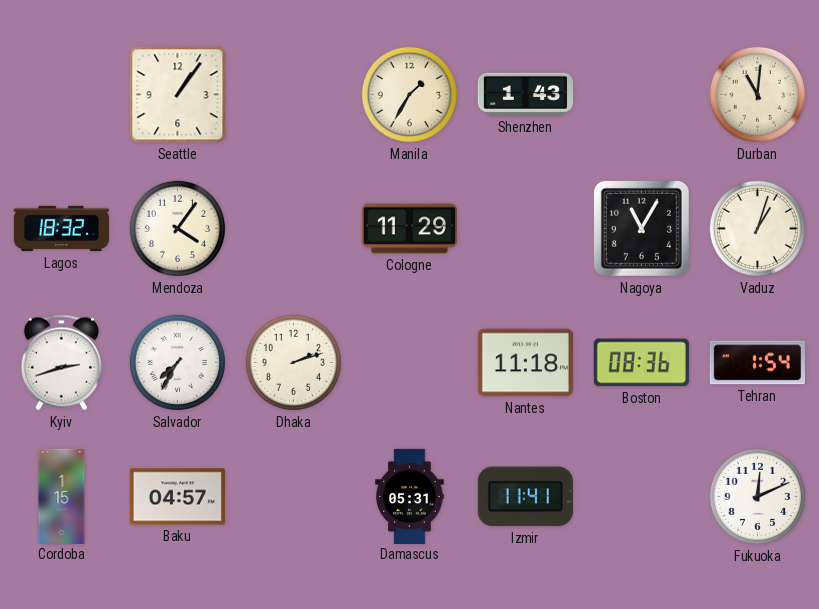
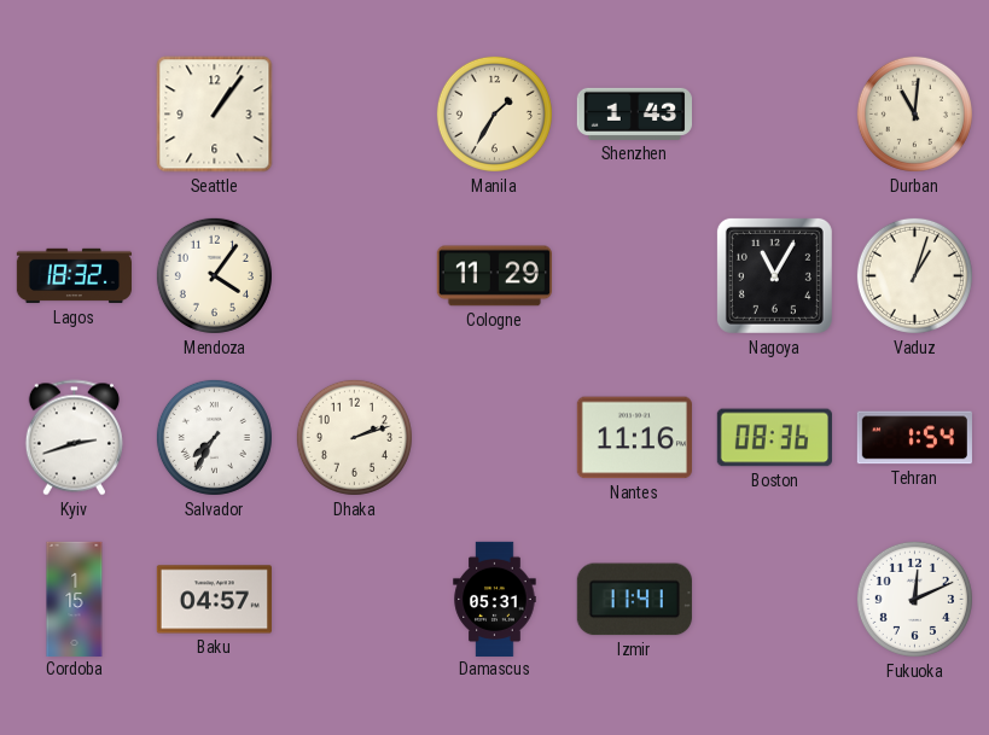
Nantes: 11:18 -> 11:16
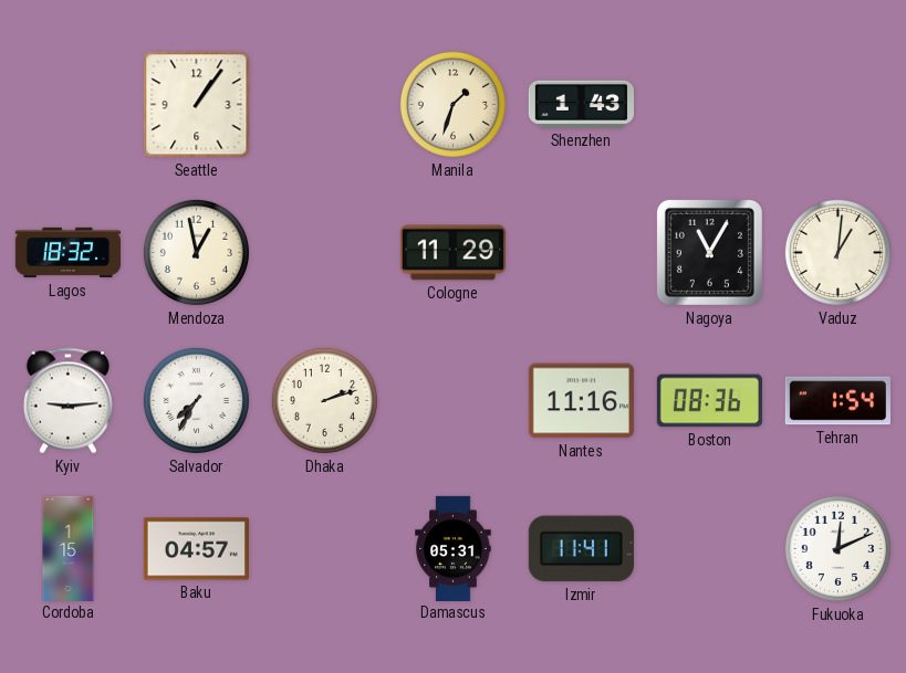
Manila: 1:35 -> 1:33
Durban: 11:01 -> none
Mendoza: 4:06 -> 12:58
Vaduz: 1:03 -> 1:01
Kyiv: 2:42 -> 9:14
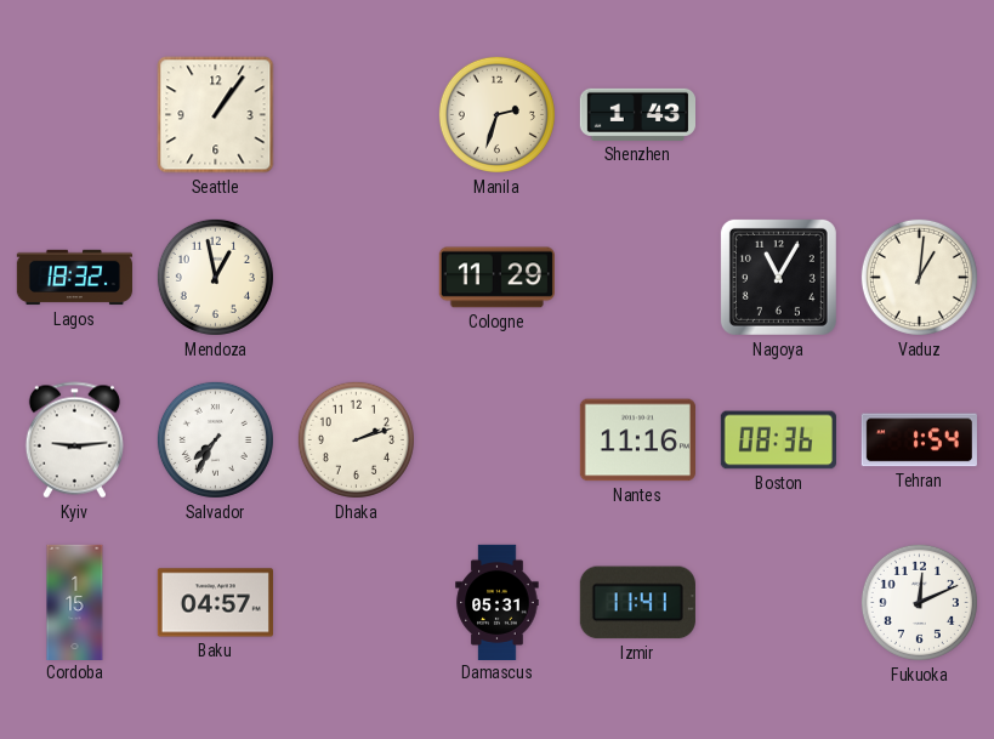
Manila: 1:33 -> 2:33
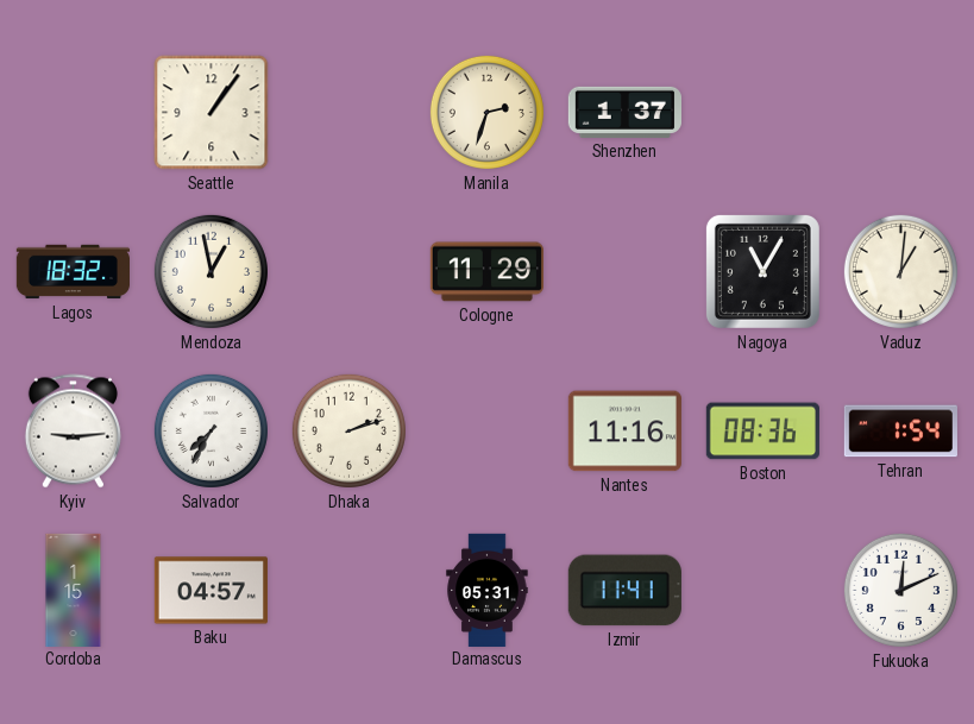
Shenzhen: 1:43 -> 1:37
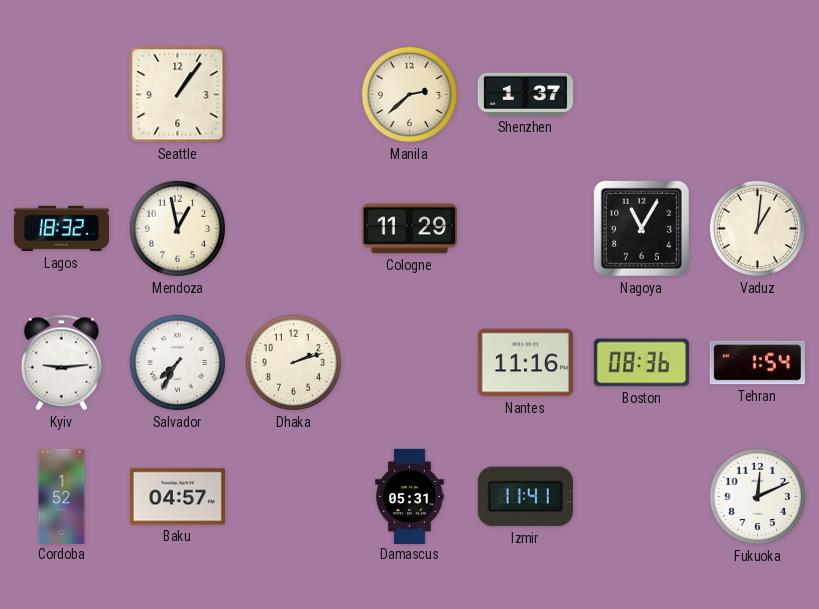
Manila: 2:33 -> 2:38
Cordoba: 1:15 -> 1:52
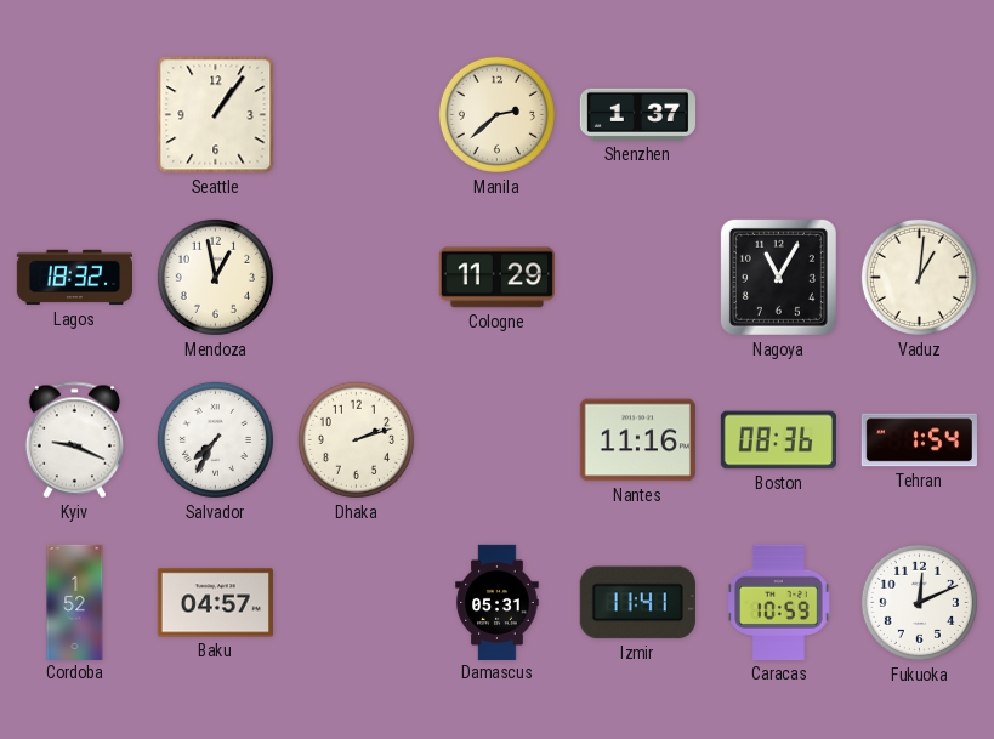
Kyiv: 9:14 -> 9:19
Caracas: none -> 10:59
